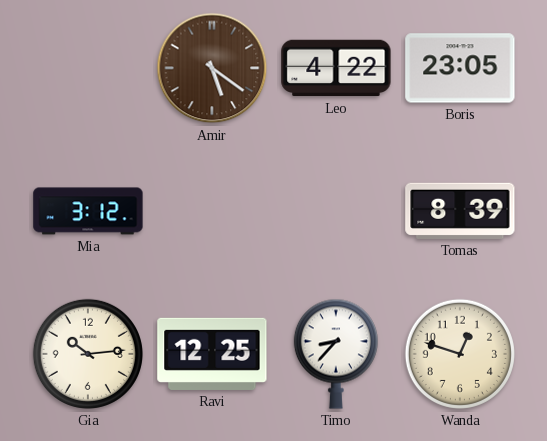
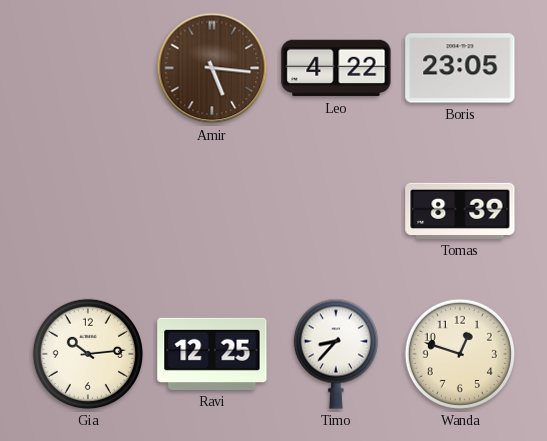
Amir: 5:21 -> 5:16
Mia: 3:12 -> none
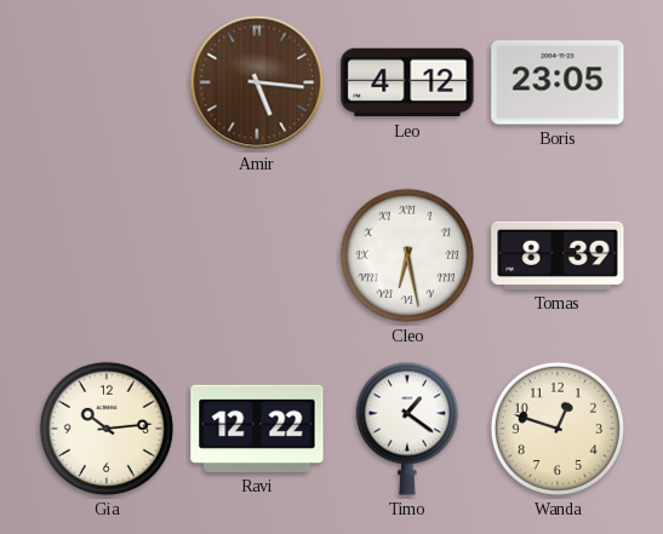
Leo: 4:22 -> 4:12
Cleo: none -> 6:28
Ravi: 12:25 -> 12:22
Timo: 8:37 -> 1:21
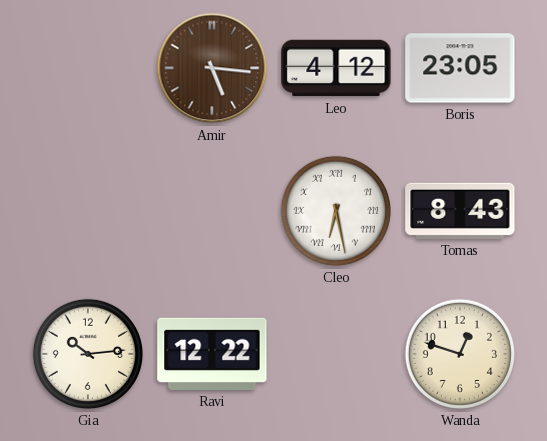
Tomas: 8:39 -> 8:43
Timo: 1:21 -> none
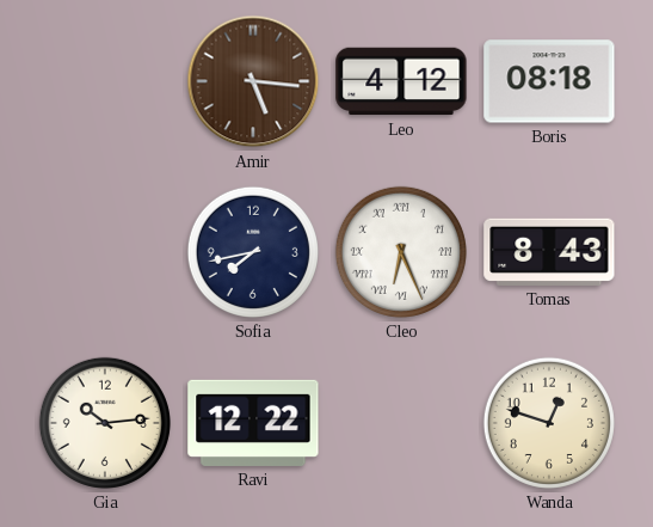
Boris: 23:05 -> 08:18
Sofia: none -> 7:43
Cleo: 6:28 -> 6:26
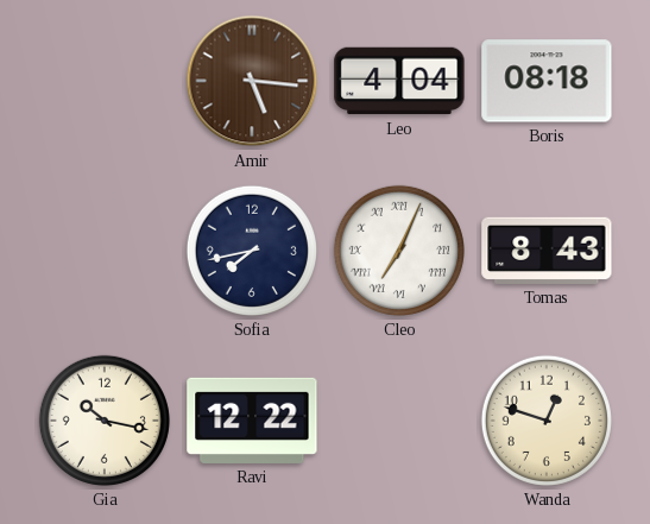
Leo: 4:12 -> 4:04
Cleo: 6:26 -> 7:04
Gia: 10:14 -> 10:17
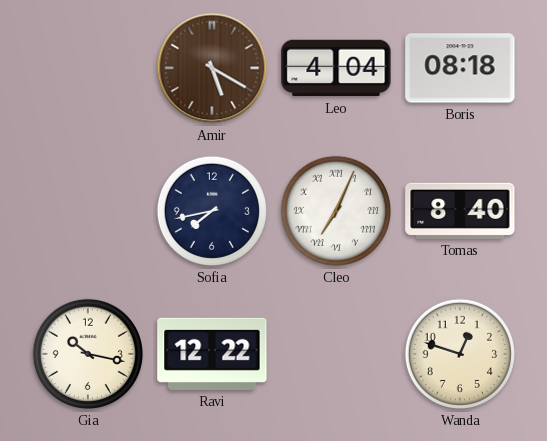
Amir: 5:16 -> 5:20
Tomas: 8:43 -> 8:40
